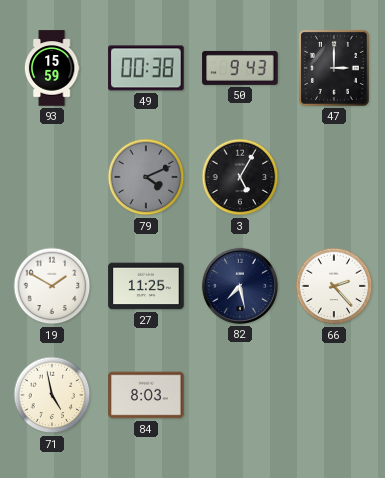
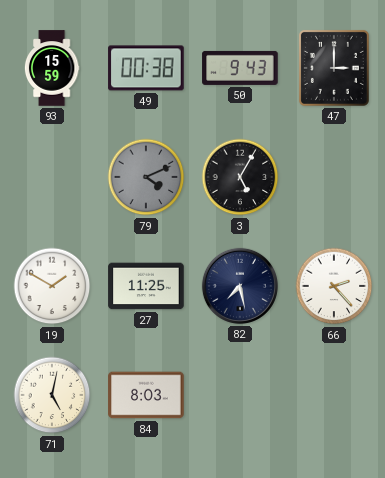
71: 4:58 -> 5:02
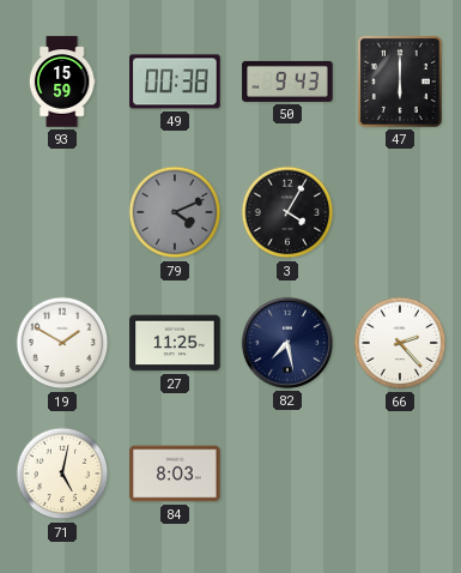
47: 3:00 -> 6:00
3: 5:05 -> 4:05
